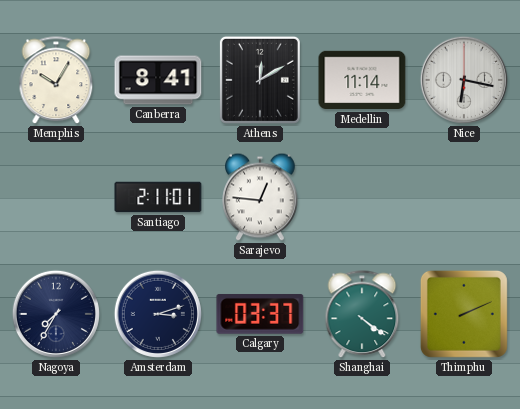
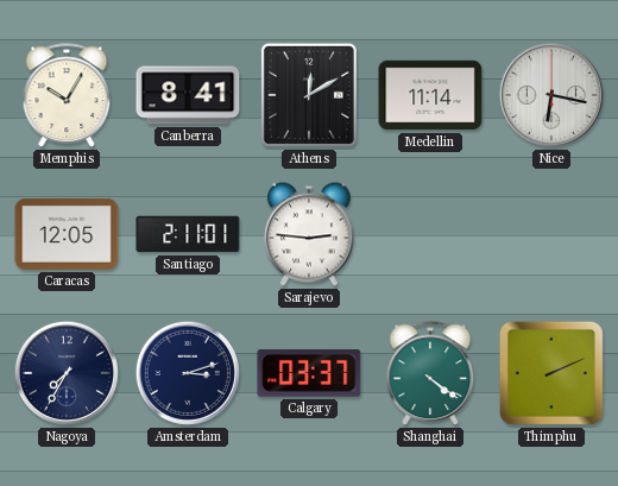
Caracas: none -> 12:05
Sarajevo: 12:46 -> 2:46
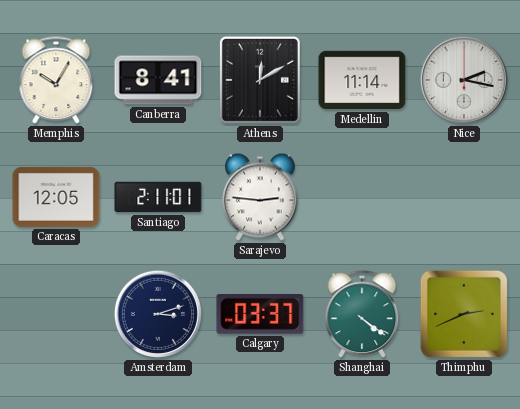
Nice: 6:17 -> 2:17
Nagoya: 7:35 -> none
Thimphu: 2:11 -> 2:41
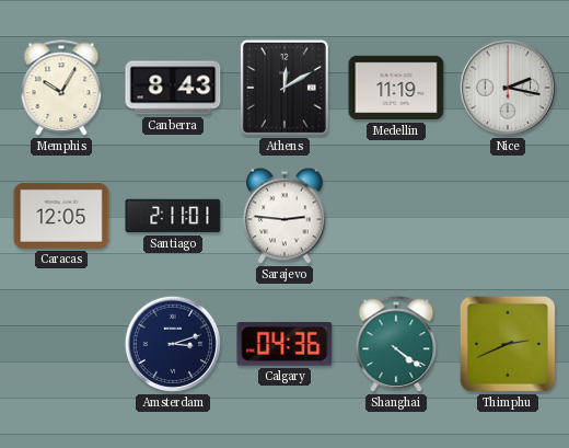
Canberra: 8:41 -> 8:43
Medellin: 11:14 -> 11:19
Calgary: 03:37 -> 04:36
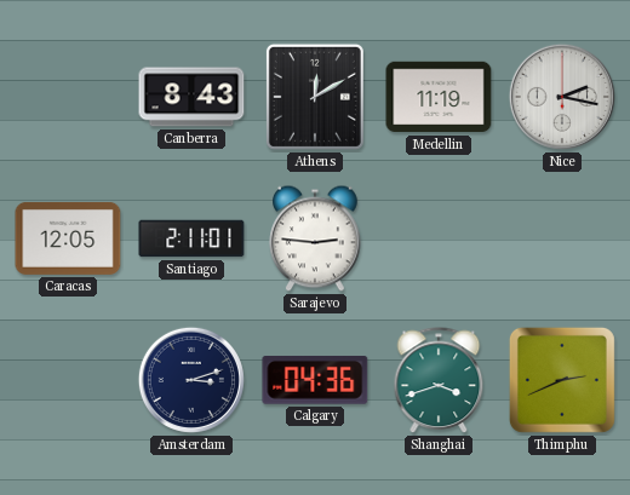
Memphis: 10:05 -> none
Shanghai: 4:21 -> 3:42
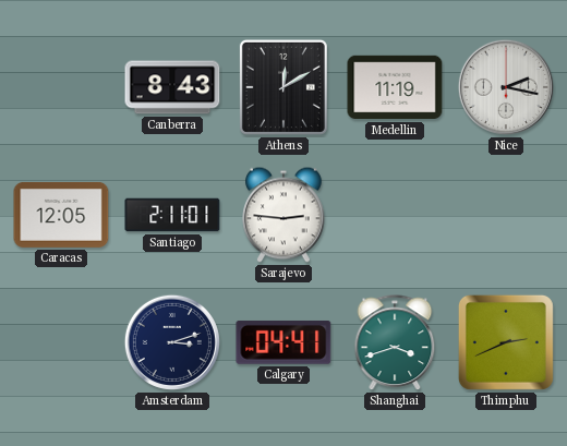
Calgary: 04:36 -> 04:41
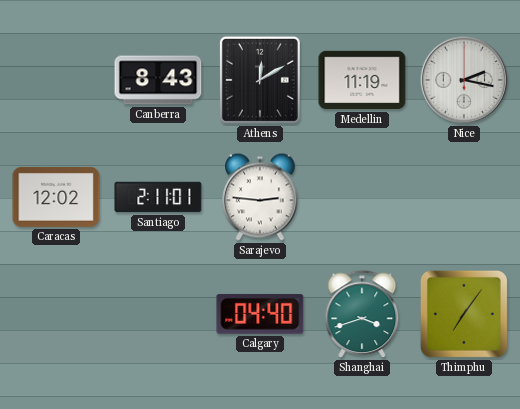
Caracas: 12:05 -> 12:02
Amsterdam: 3:12 -> none
Calgary: 04:41 -> 04:40
Thimphu: 2:41 -> 7:06
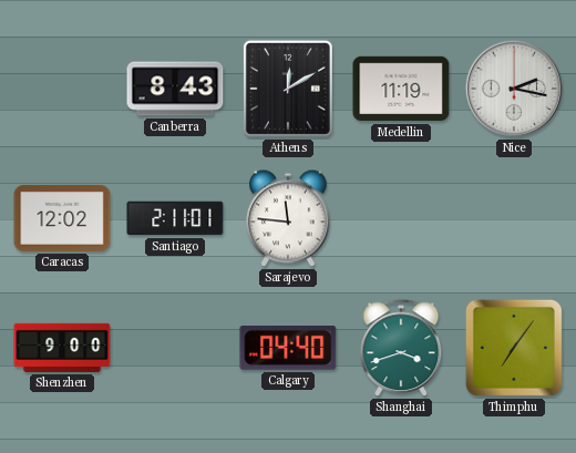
Sarajevo: 2:46 -> 11:46
Shenzhen: none -> 9:00
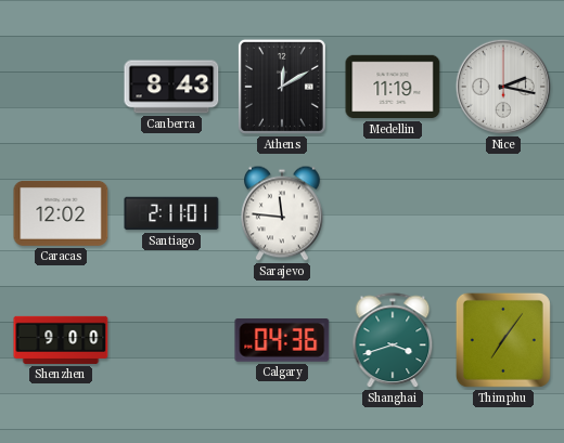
Calgary: 04:40 -> 04:36
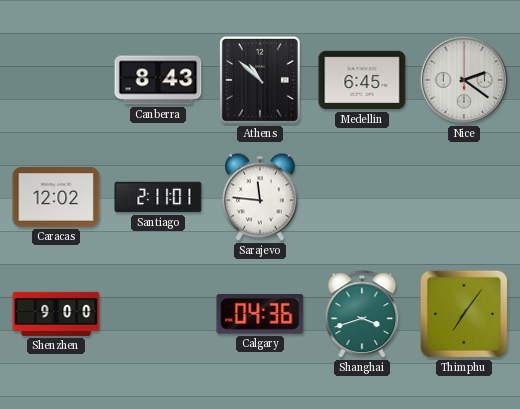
Athens: 12:10 -> 10:52
Medellin: 11:19 -> 6:45
Nice: 2:17 -> 2:21
